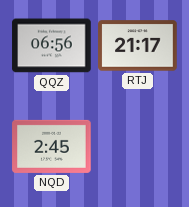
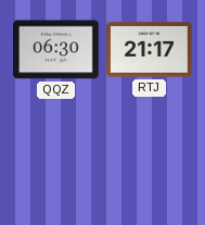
QQZ: 06:56 -> 06:30
NQD: 2:45 -> none
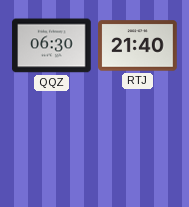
RTJ: 21:17 -> 21:40
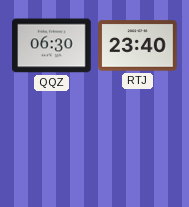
RTJ: 21:40 -> 23:40
